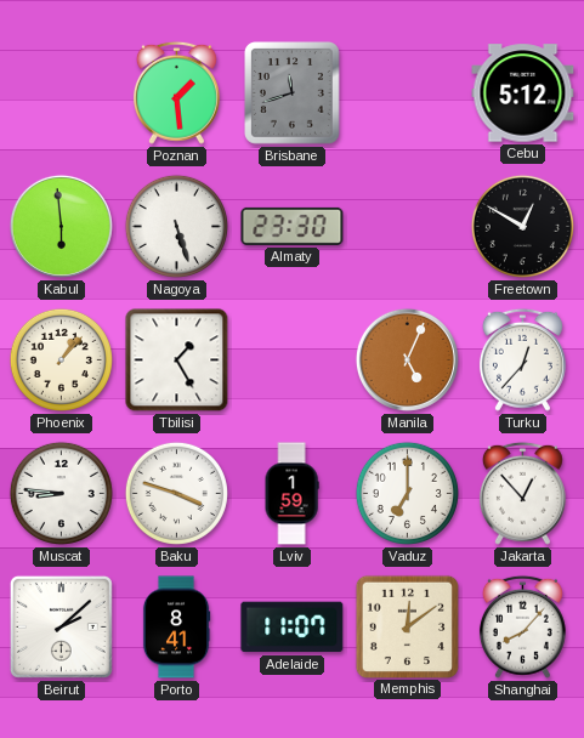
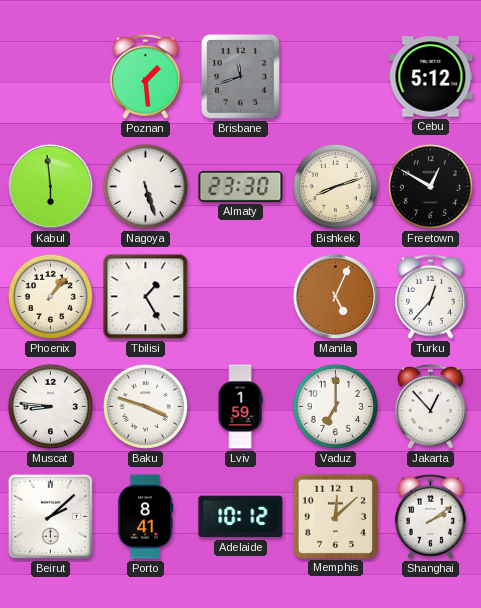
Bishkek: none -> 8:12
Adelaide: 11:07 -> 10:12
Memphis: 12:09 -> 12:08
Shanghai: 8:07 -> 2:09
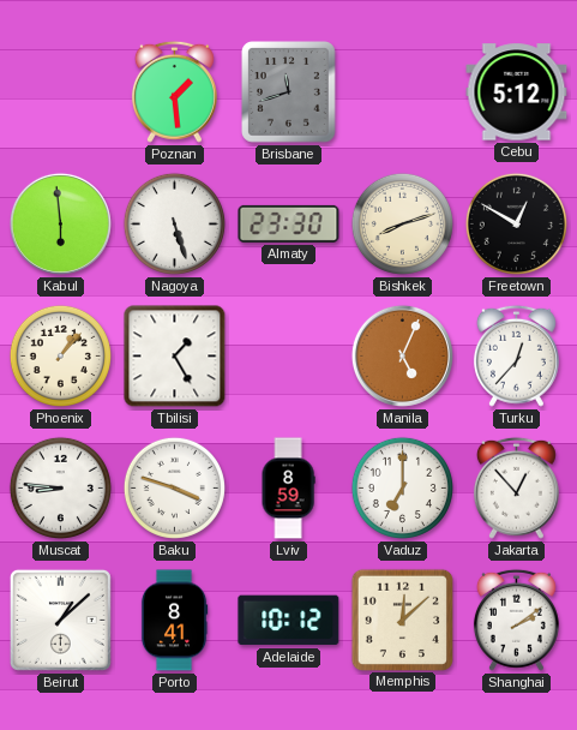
Lviv: 1:59 -> 8:59
Beirut: 2:08 -> 1:08
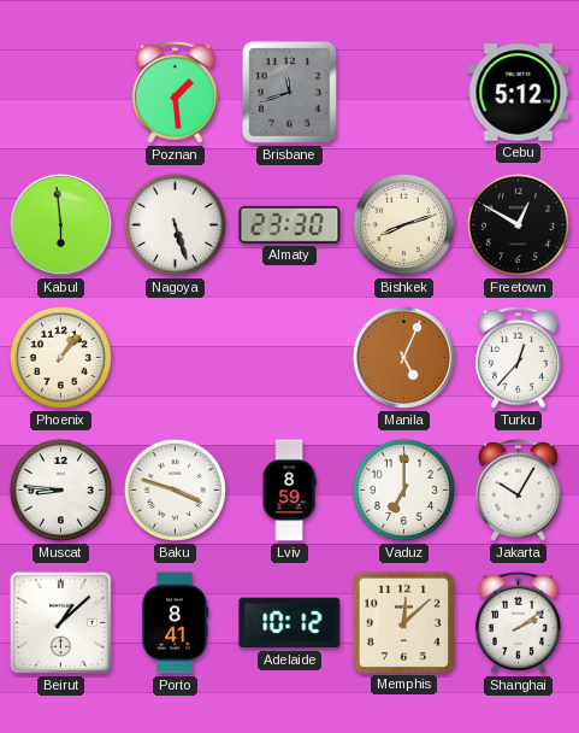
Tbilisi: 1:25 -> none
Jakarta: 12:53 -> 10:05
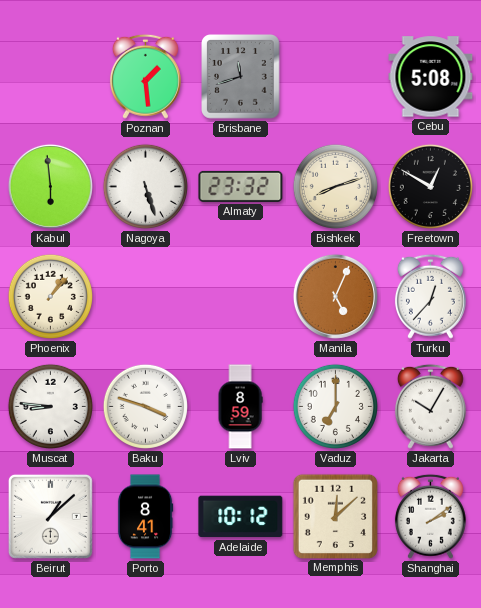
Cebu: 5:12 -> 5:08
Almaty: 23:30 -> 23:32
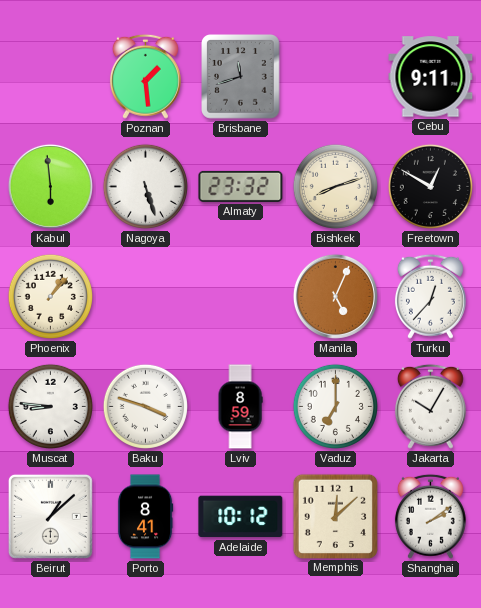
Cebu: 5:08 -> 9:11
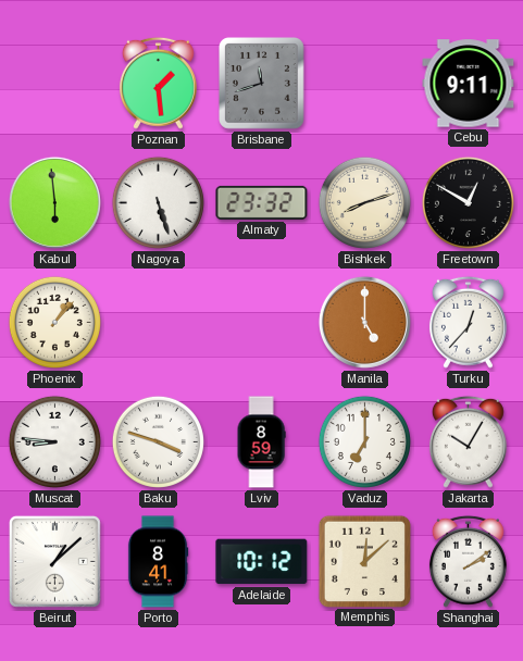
Manila: 5:04 -> 5:00
